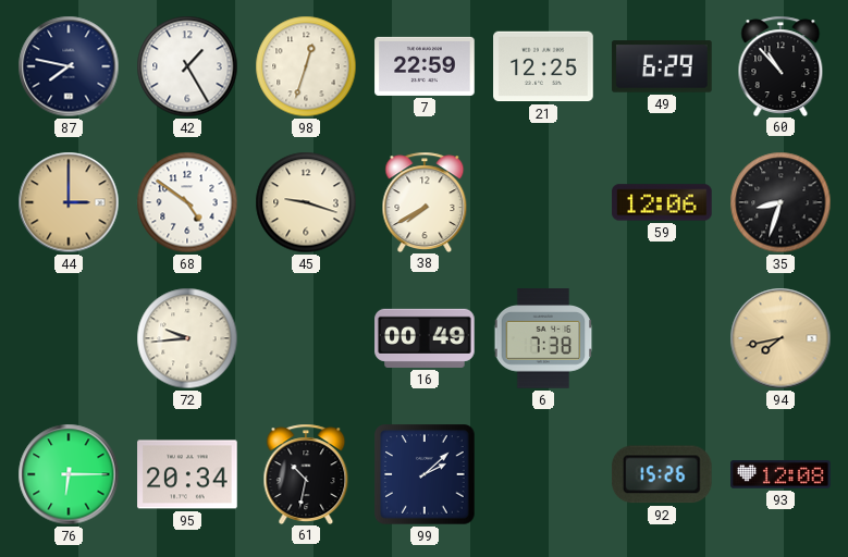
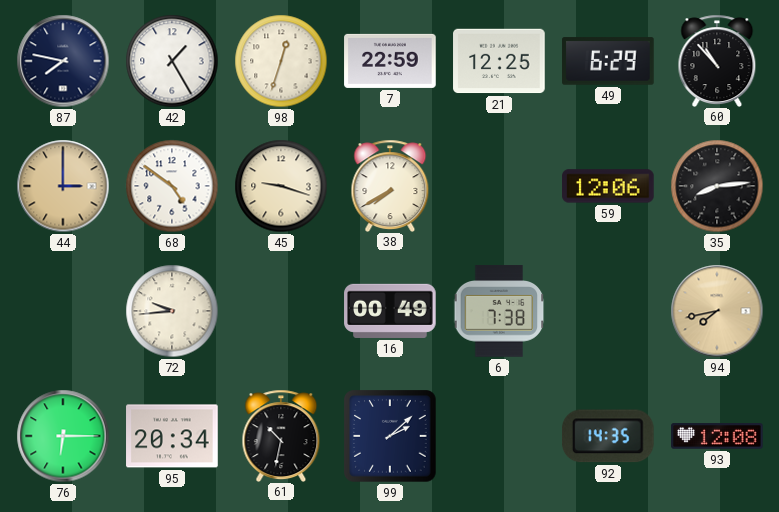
35: 8:33 -> 8:14
92: 15:26 -> 14:35
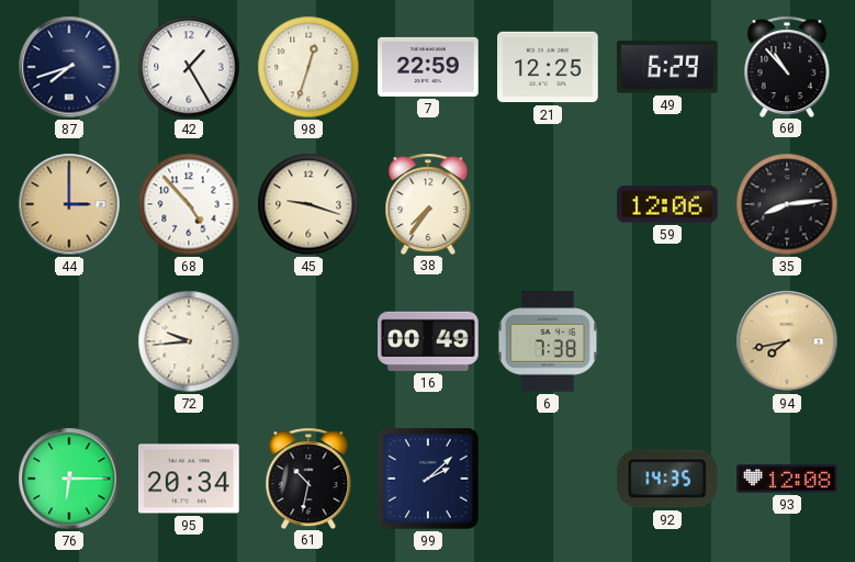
87: 7:47 -> 7:42
68: 4:51 -> 4:53
38: 7:40 -> 7:36
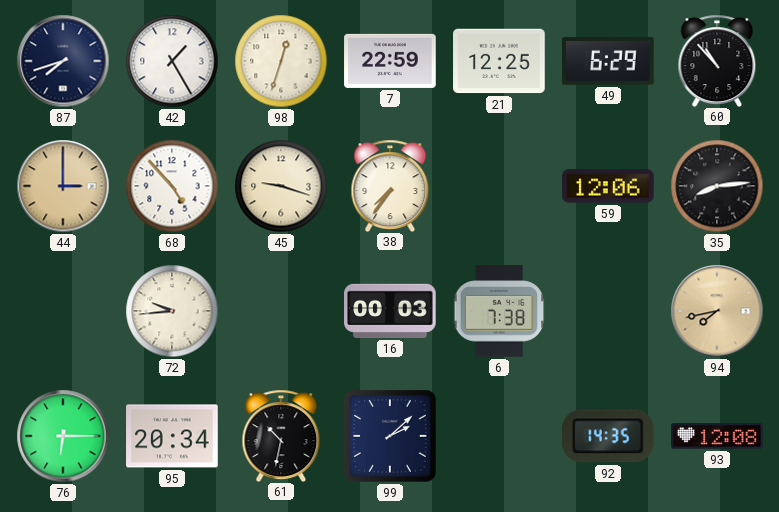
16: 00:49 -> 00:03
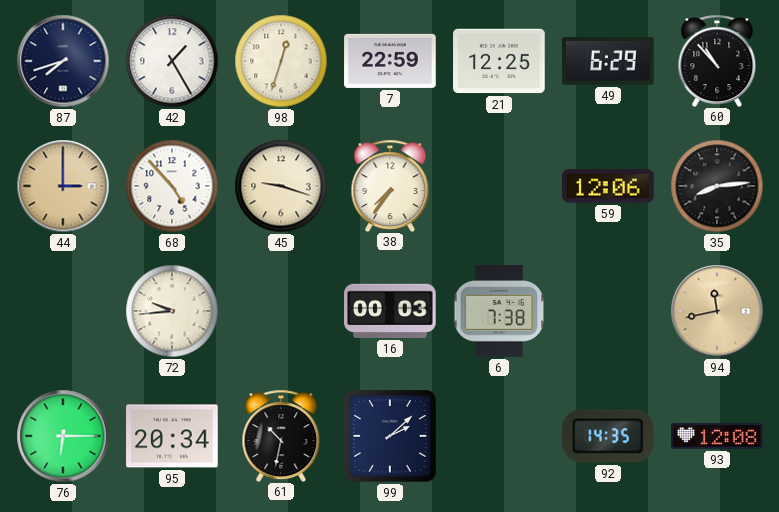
94: 7:43 -> 11:43
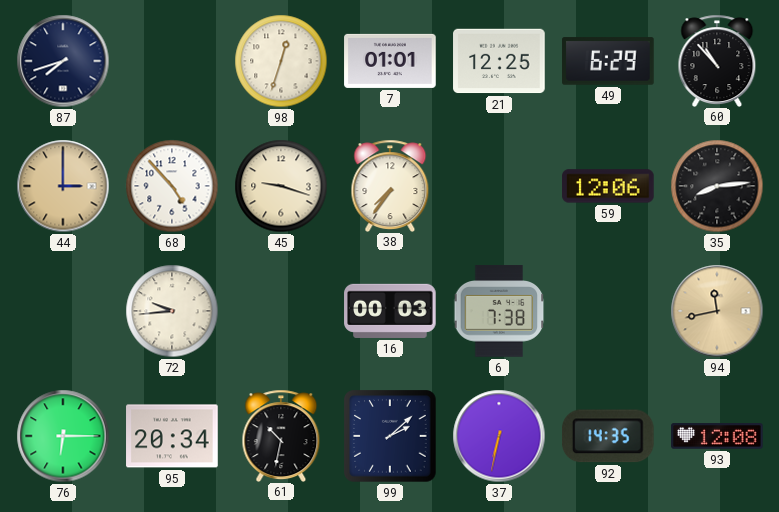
42: 1:25 -> none
7: 22:59 -> 01:01
37: none -> 6:32
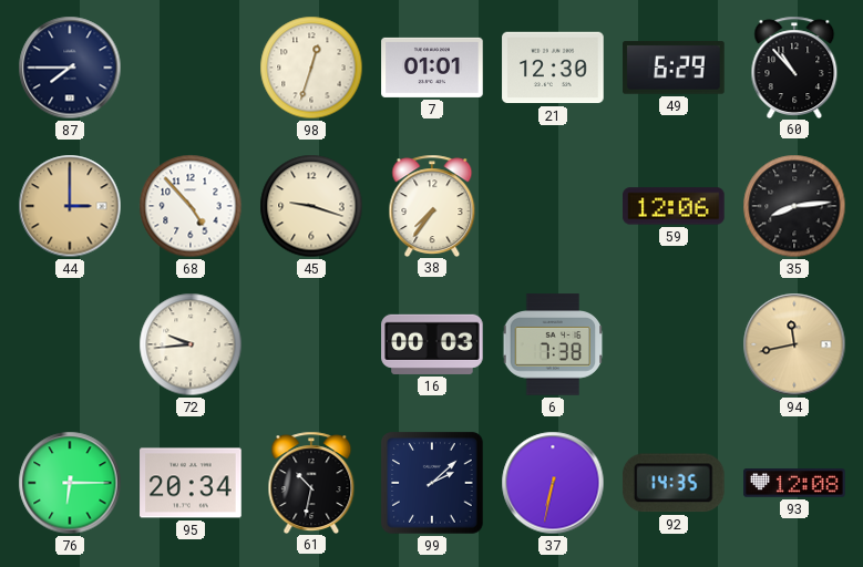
87: 7:42 -> 7:45
21: 12:25 -> 12:30
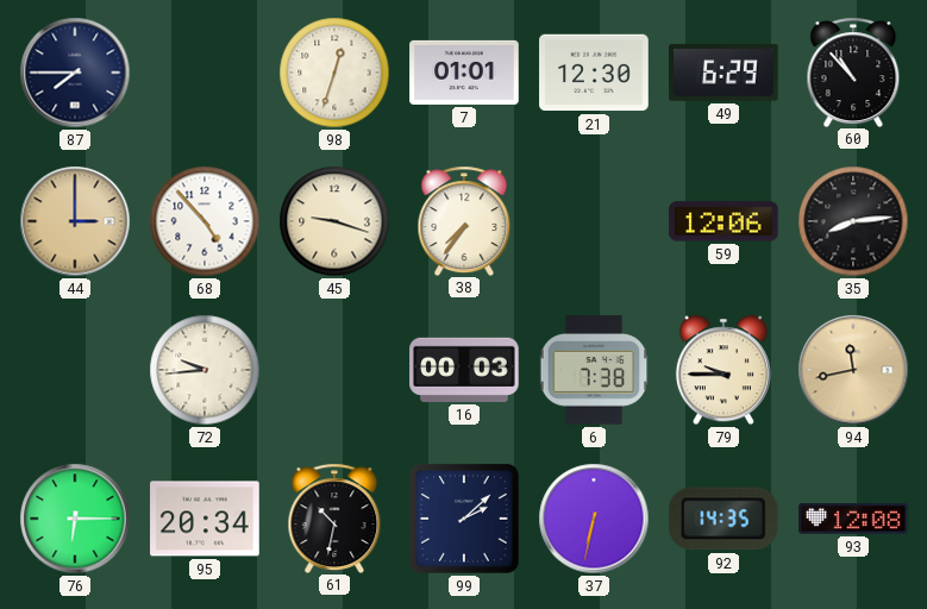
79: none -> 9:45
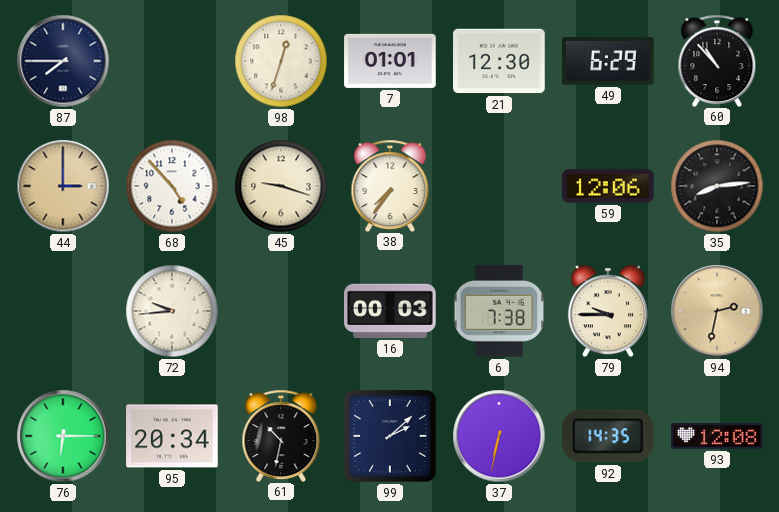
94: 11:43 -> 2:32
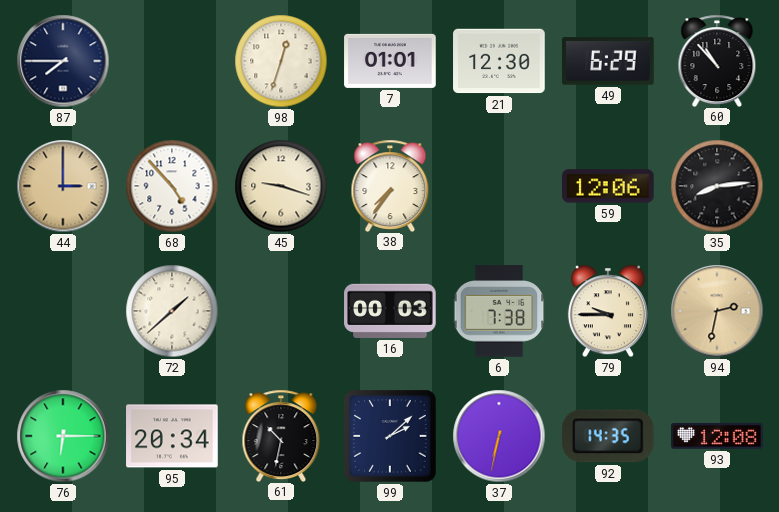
72: 9:44 -> 1:38
